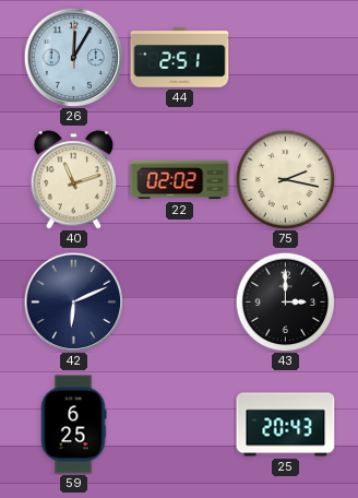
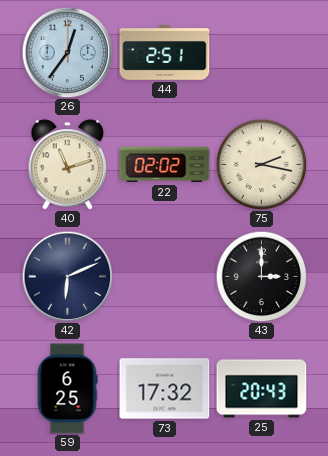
26: 12:05 -> 12:36
73: none -> 17:32
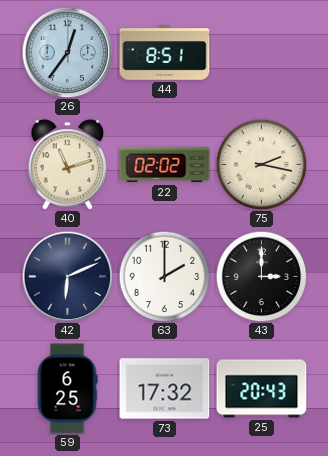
44: 2:51 -> 8:51
63: none -> 2:00
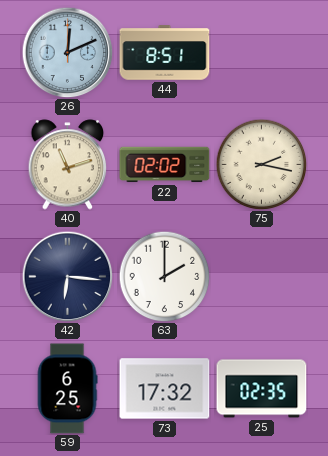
26: 12:36 -> 12:11
42: 6:11 -> 6:16
43: 3:00 -> none
25: 20:43 -> 02:35
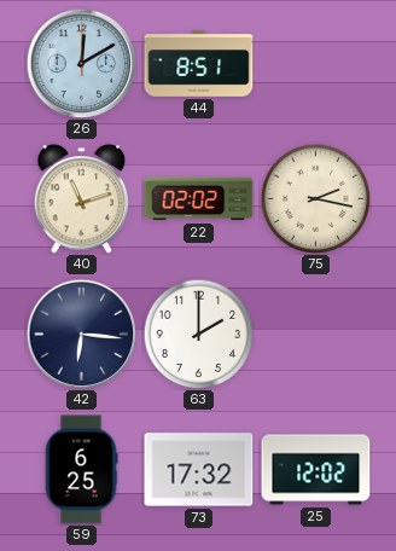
26: 12:11 -> 12:10
25: 02:35 -> 12:02
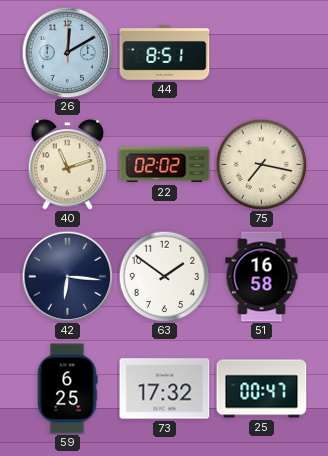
75: 2:17 -> 7:17
63: 2:00 -> 1:51
51: none -> 16:58
25: 12:02 -> 00:47
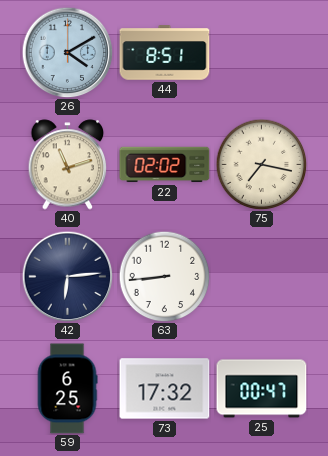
26: 12:10 -> 4:10
42: 6:16 -> 6:14
63: 1:51 -> 8:44
51: 16:58 -> none
